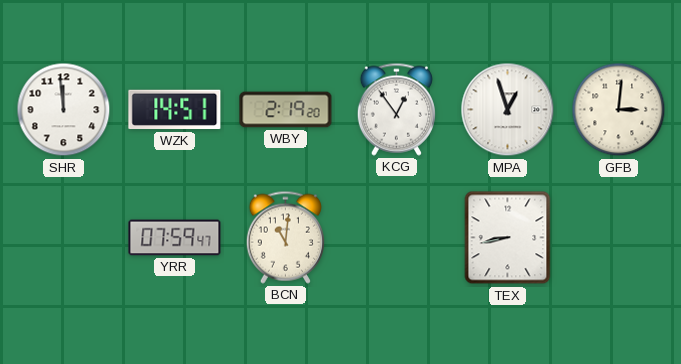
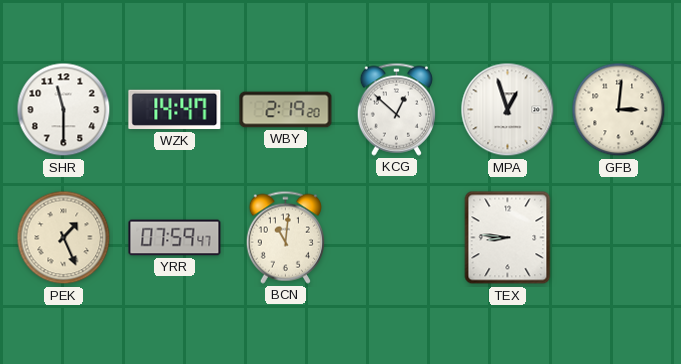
SHR: 11:59 -> 11:30
WZK: 14:51 -> 14:47
KCG: 12:54 -> 12:52
PEK: none -> 1:26
TEX: 8:43 -> 8:46
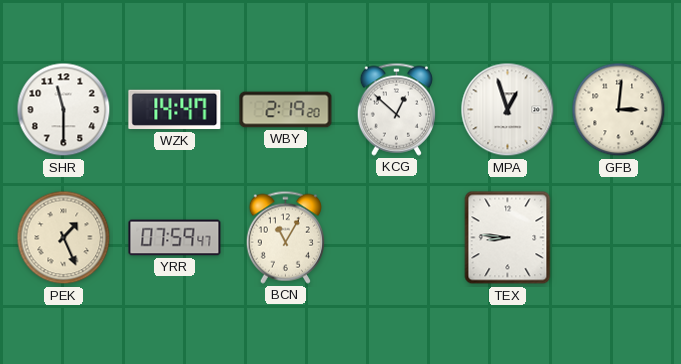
BCN: 11:01 -> 11:05
